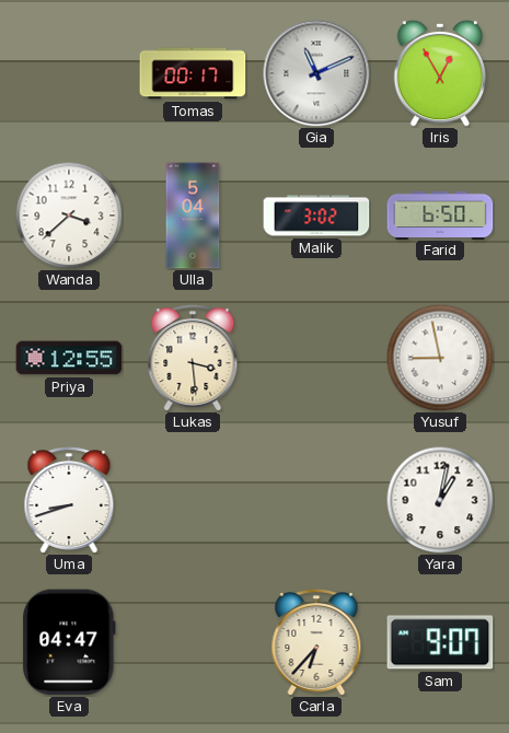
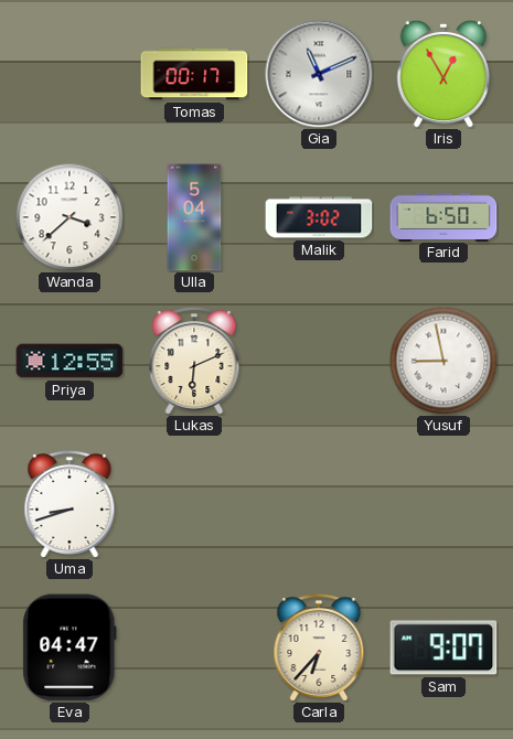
Lukas: 3:29 -> 6:11
Yara: 1:02 -> none
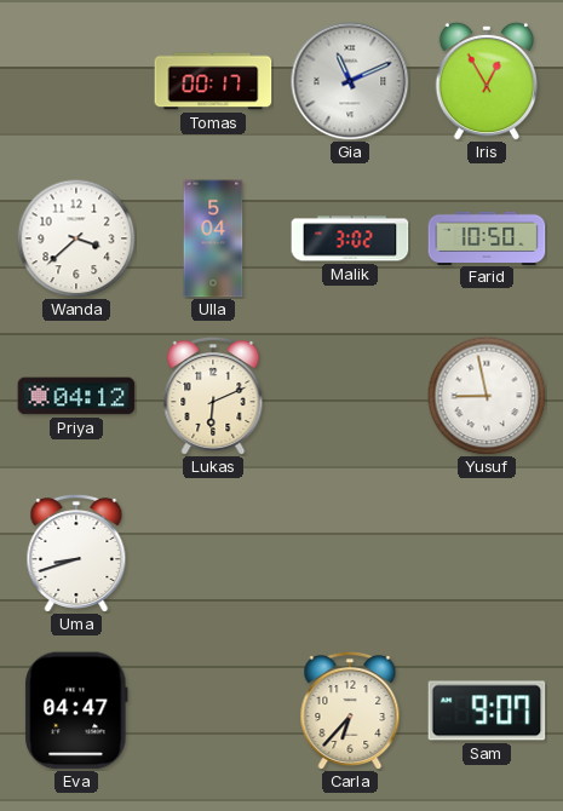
Farid: 6:50 -> 10:50
Priya: 12:55 -> 04:12
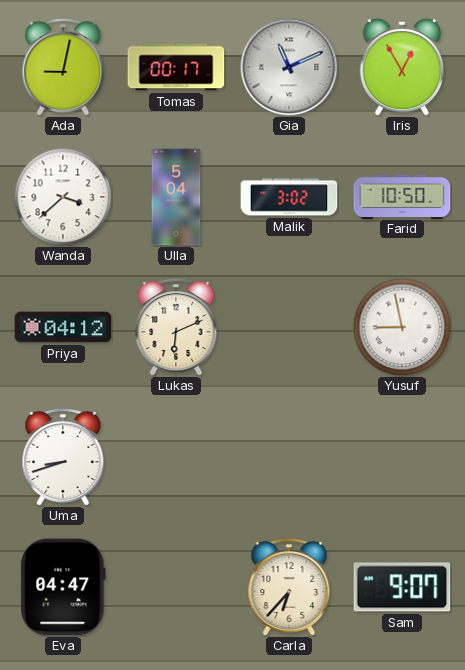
Ada: none -> 9:02
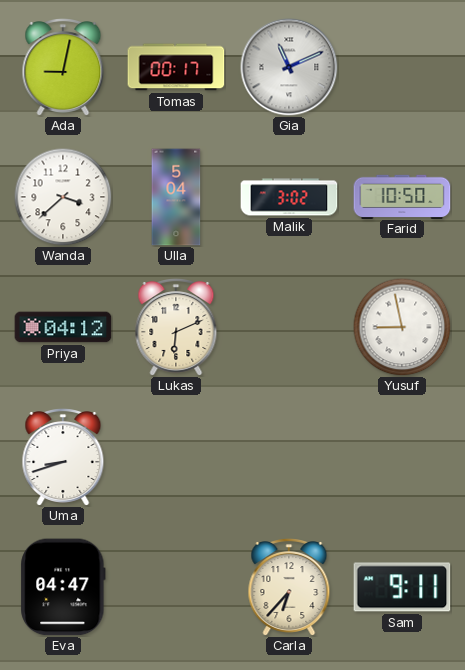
Iris: 12:55 -> none
Sam: 9:07 -> 9:11
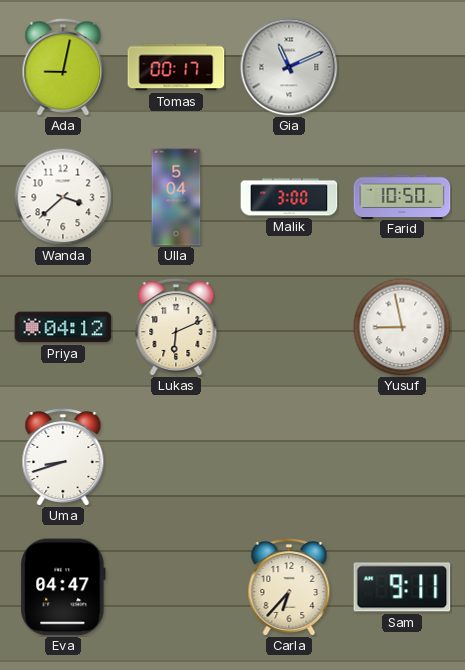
Malik: 3:02 -> 3:00
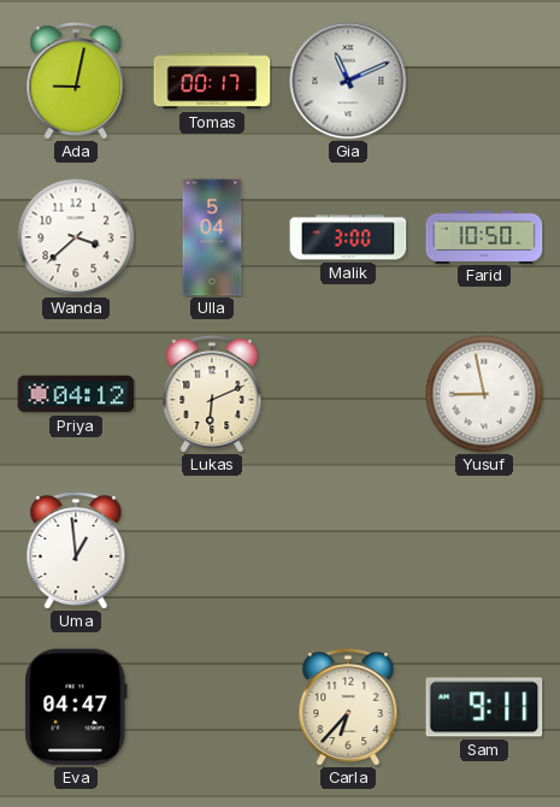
Uma: 8:42 -> 12:59
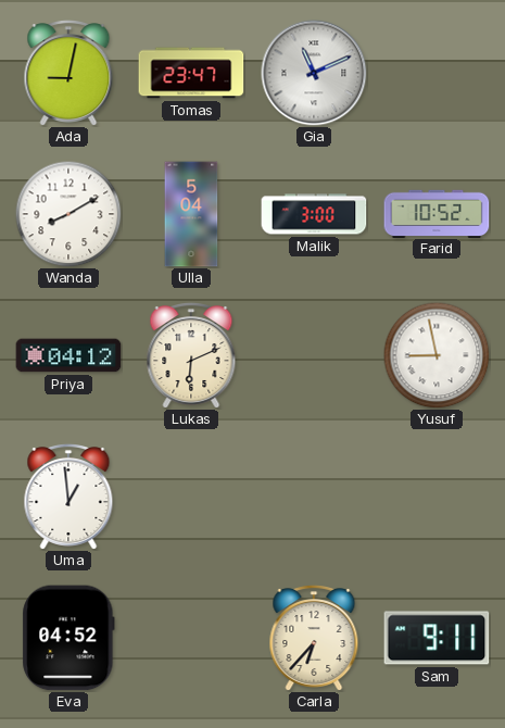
Tomas: 00:17 -> 23:47
Wanda: 3:38 -> 8:10
Farid: 10:50 -> 10:52
Eva: 04:47 -> 04:52
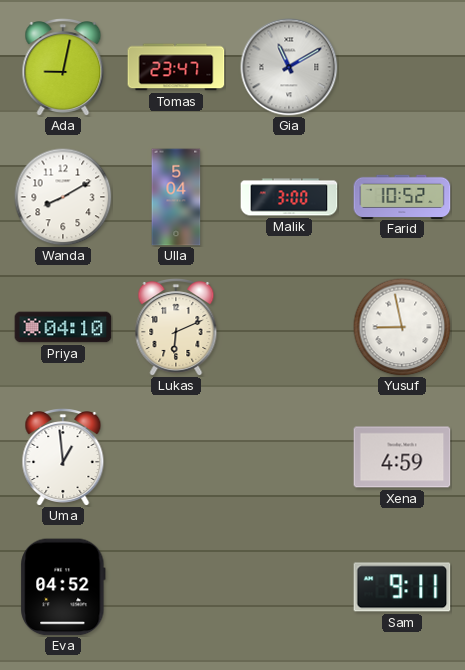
Gia: 11:11 -> 11:10
Priya: 04:12 -> 04:10
Xena: none -> 4:59
Carla: 6:37 -> none
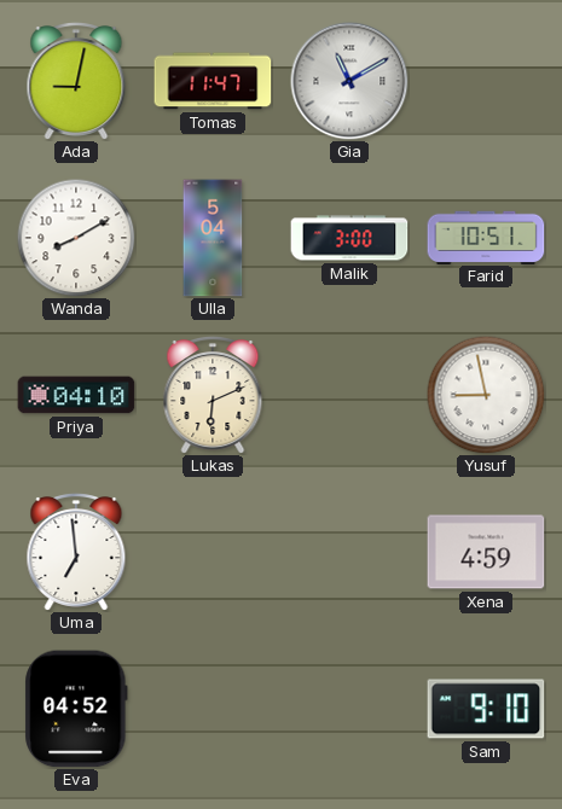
Tomas: 23:47 -> 11:47
Farid: 10:52 -> 10:51
Uma: 12:59 -> 6:59
Sam: 9:11 -> 9:10
